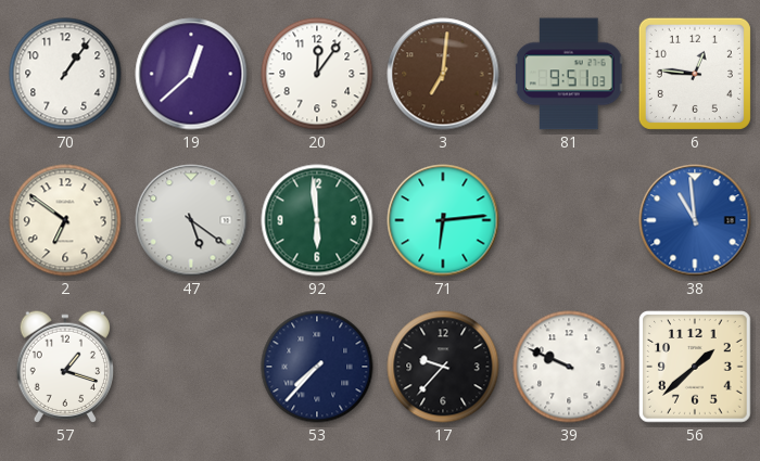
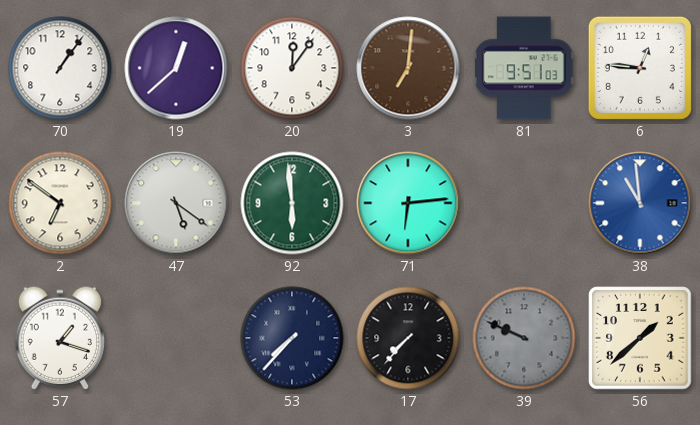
17: 9:37 -> 7:37
39 dial: white -> grey
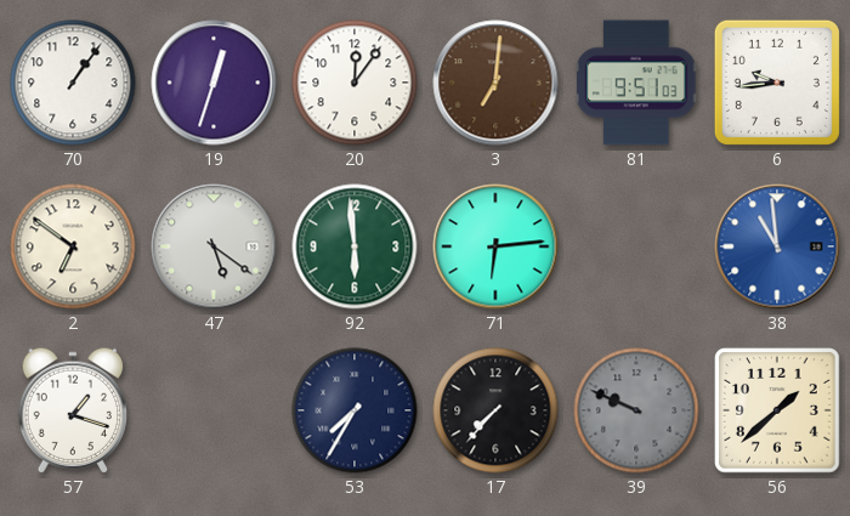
19: 12:38 -> 12:33
6: 12:46 -> 9:44
53: 7:37 -> 7:35
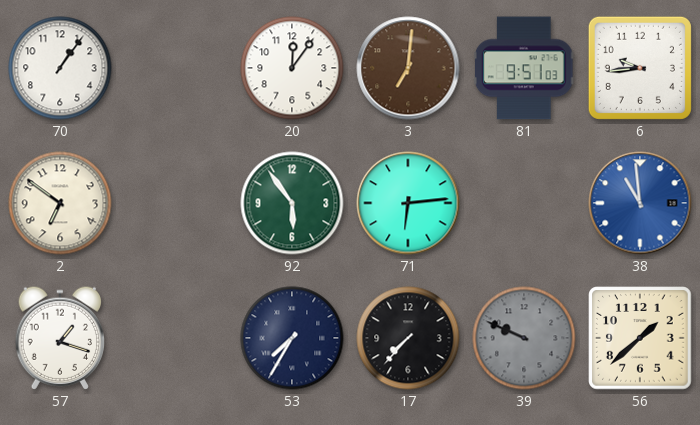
19: 12:33 -> none
47: 5:21 -> none
92: 5:59 -> 5:54
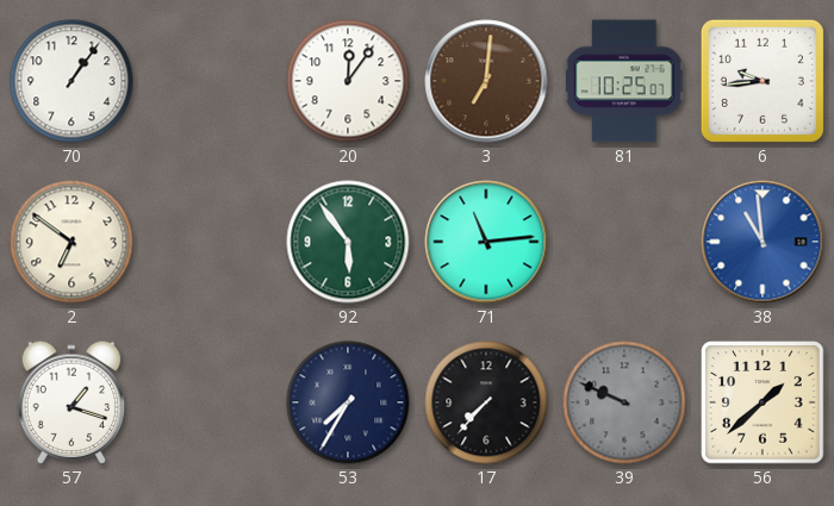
81: 9:51 -> 10:25
71: 6:14 -> 11:14
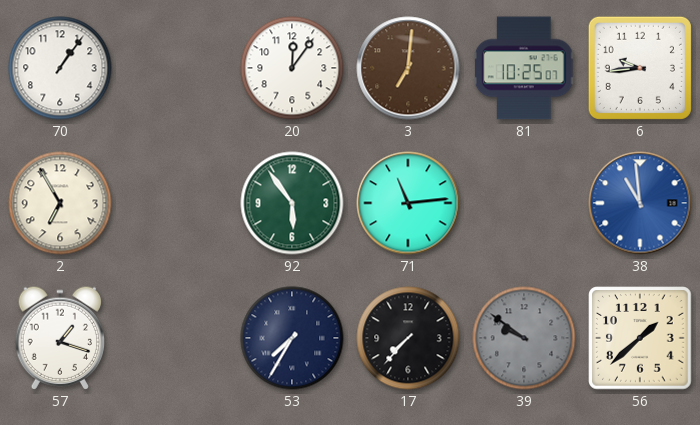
2: 6:51 -> 6:55
39: 9:49 -> 9:51
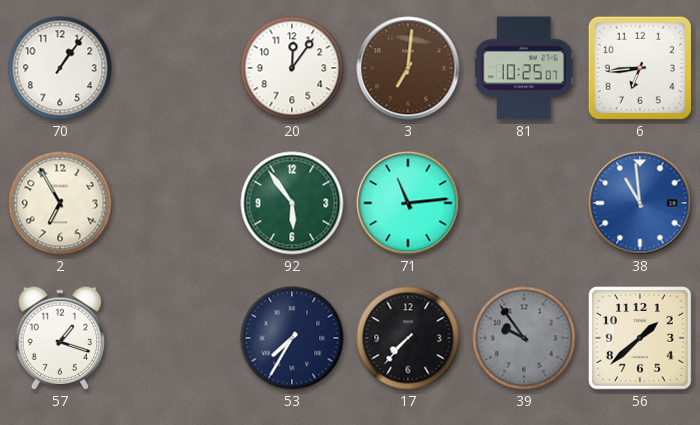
6: 9:44 -> 6:44
39: 9:51 -> 9:54
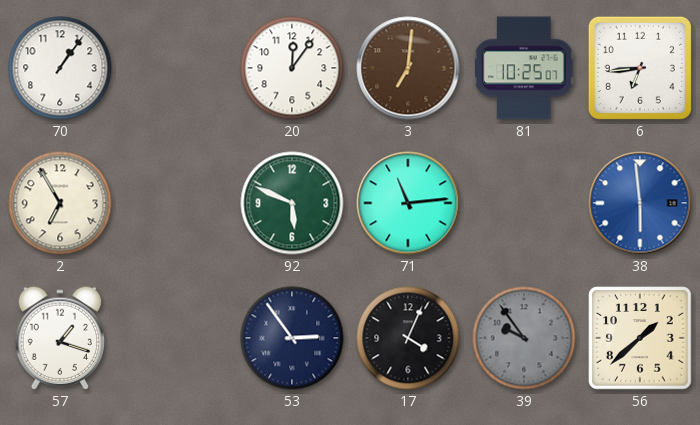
92: 5:54 -> 5:49
38: 10:59 -> 5:59
53: 7:35 -> 2:54
17: 7:37 -> 4:04
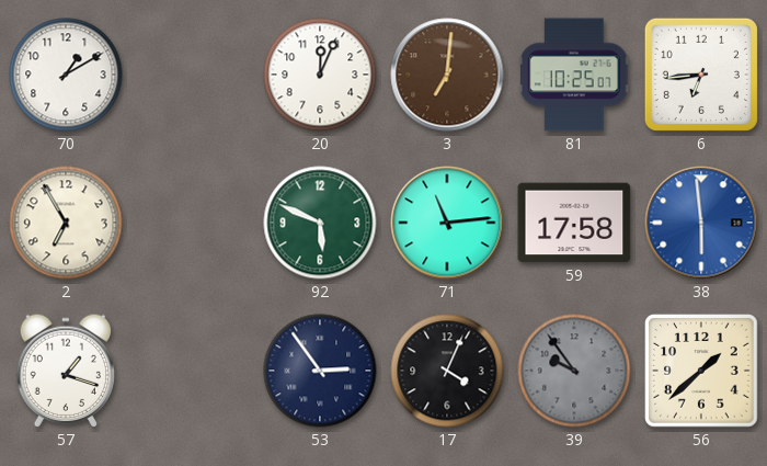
70: 1:06 -> 1:10
20: 12:06 -> 12:04
59: none -> 17:58
